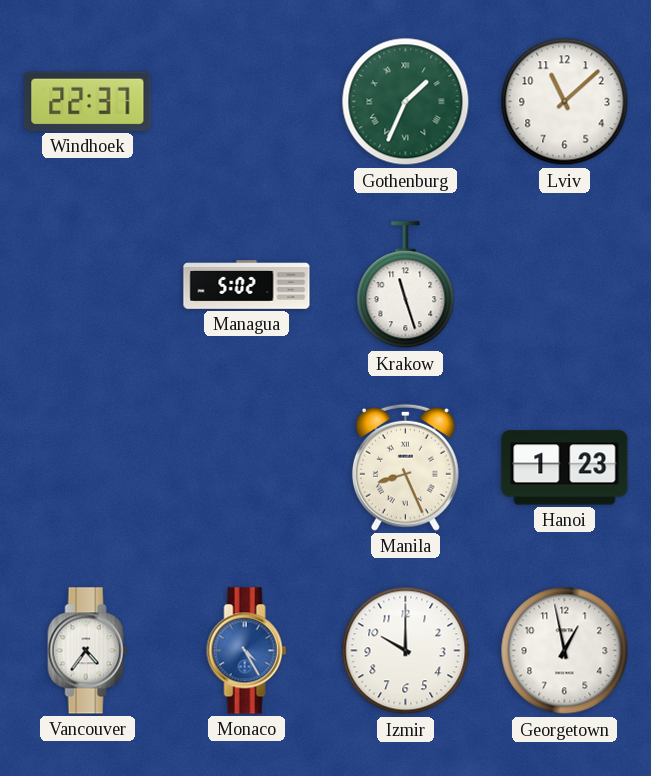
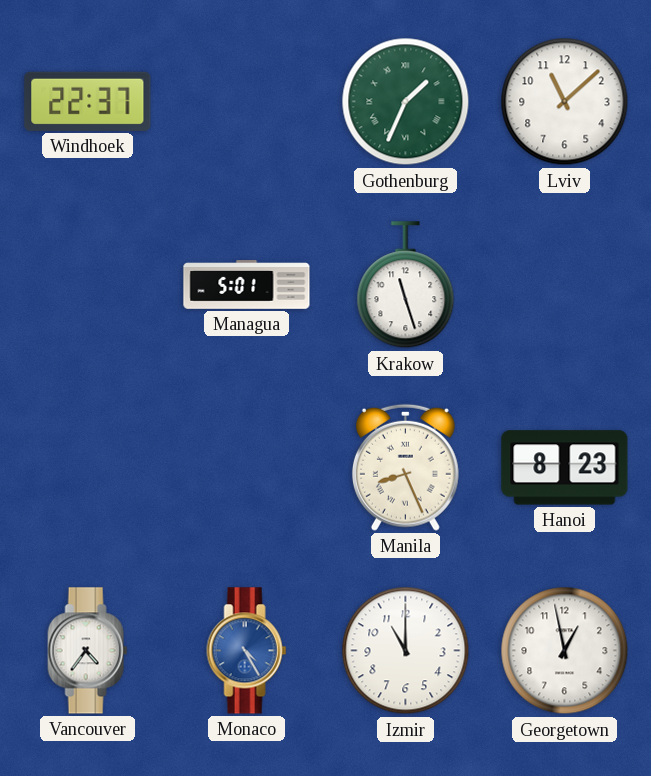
Managua: 5:02 -> 5:01
Hanoi: 1:23 -> 8:23
Izmir: 10:00 -> 11:00
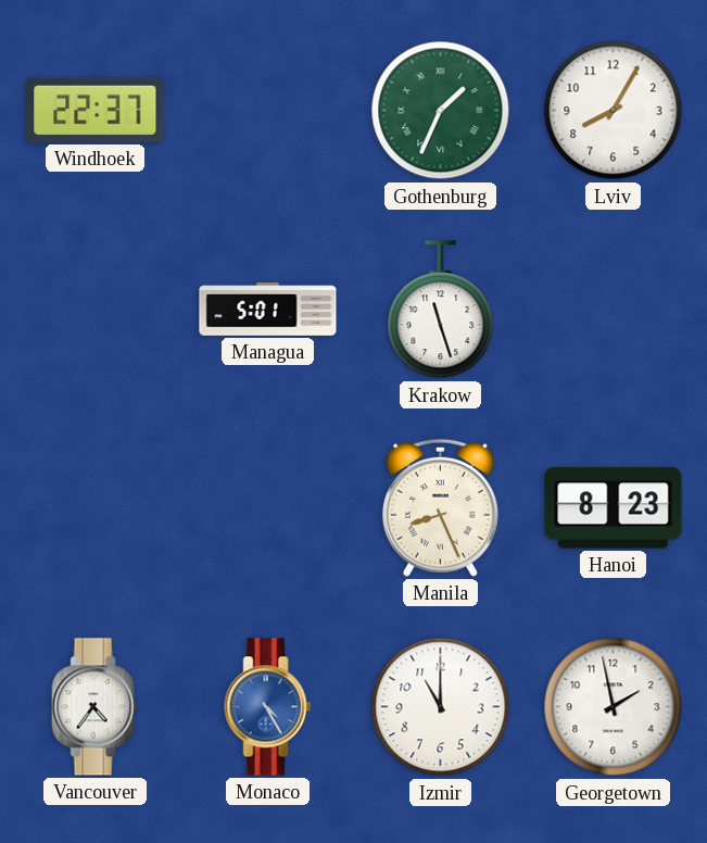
Lviv: 11:08 -> 8:05
Georgetown: 12:58 -> 1:58
